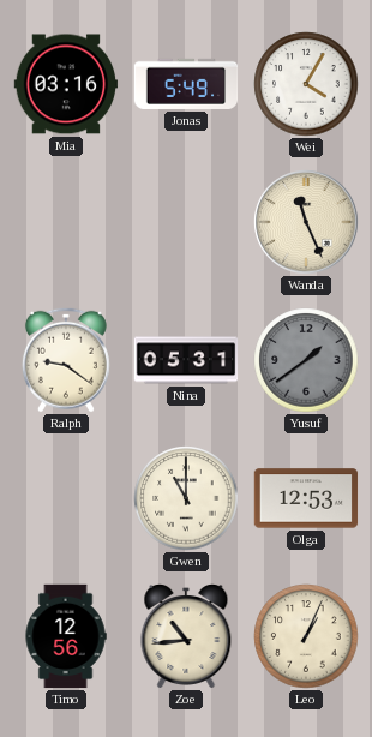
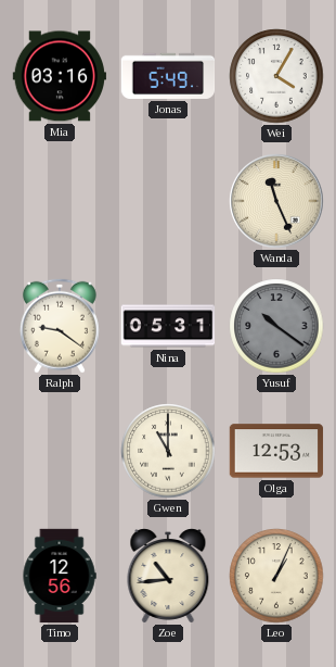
Yusuf: 1:39 -> 10:21
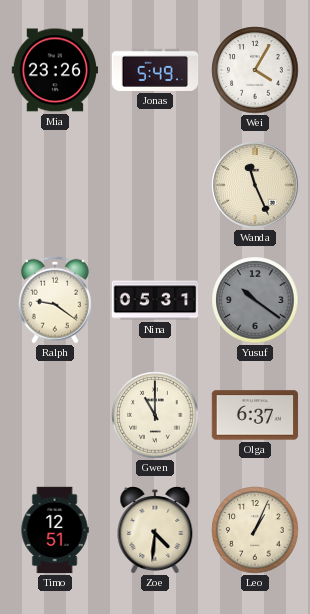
Mia: 03:16 -> 23:26
Olga: 12:53 -> 6:37
Timo: 12:56 -> 12:51
Zoe: 10:44 -> 4:31
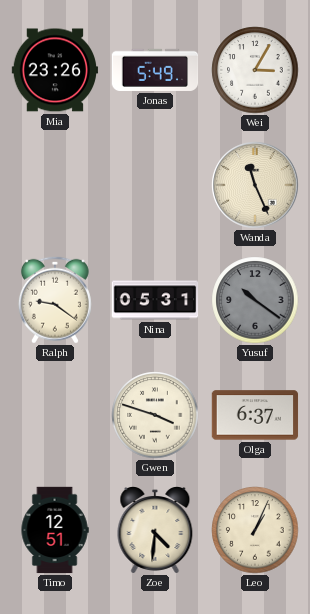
Wei: 4:05 -> 3:05
Gwen: 11:00 -> 3:48
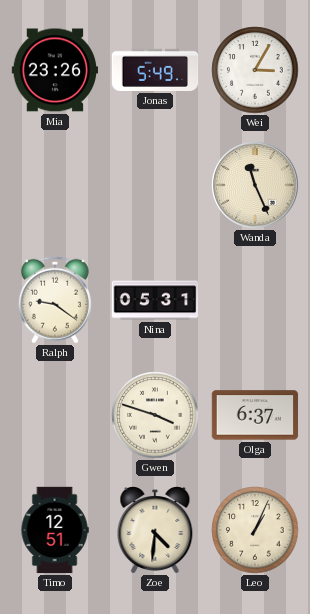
Yusuf: 10:21 -> none
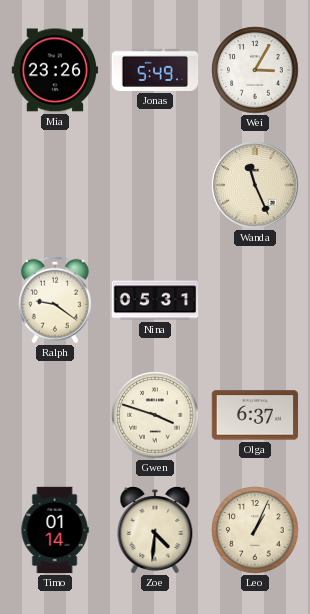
Timo: 12:51 -> 01:14
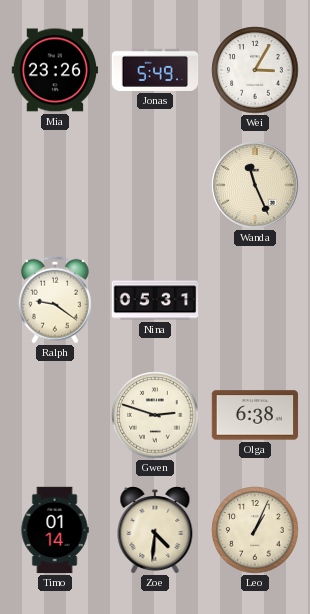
Gwen: 3:48 -> 2:48
Olga: 6:37 -> 6:38
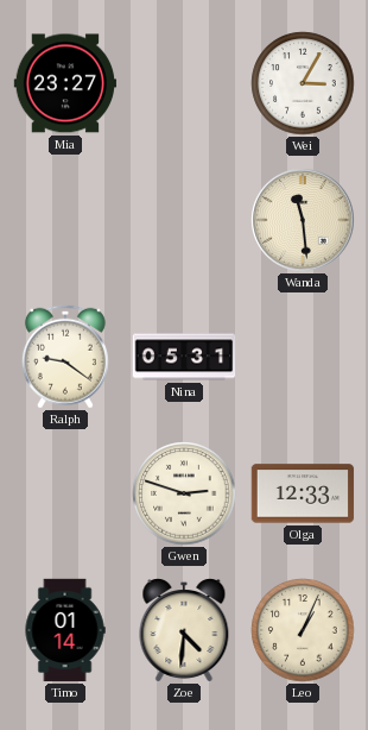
Mia: 23:26 -> 23:27
Jonas: 5:49 -> none
Wanda: 11:26 -> 11:29
Olga: 6:38 -> 12:33
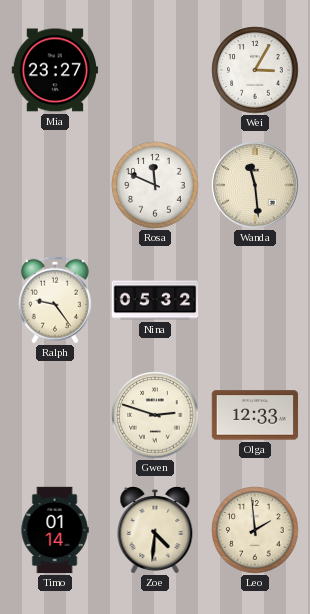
Rosa: none -> 11:49
Ralph: 9:21 -> 9:24
Nina: 05:31 -> 05:32
Leo: 1:04 -> 1:59
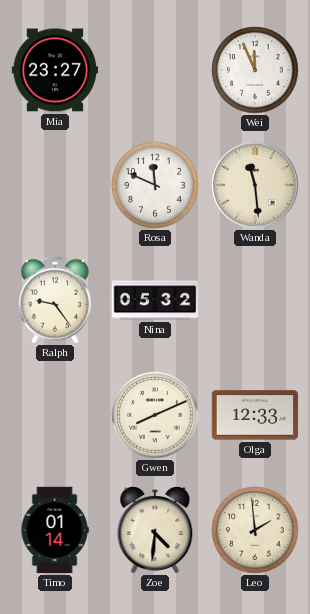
Wei: 3:05 -> 11:56
Gwen: 2:48 -> 8:11
